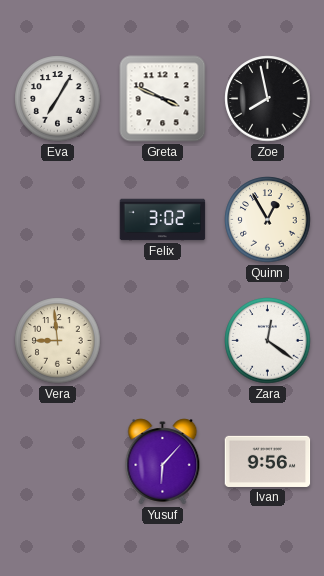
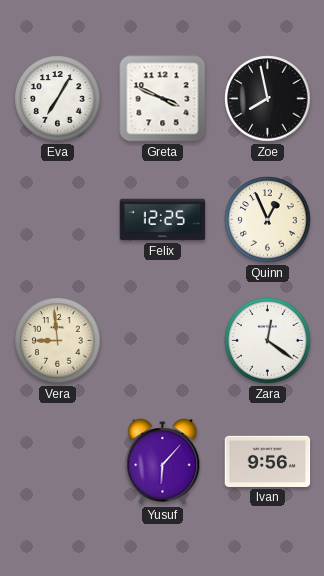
Felix: 3:02 -> 12:25
Quinn: 12:55 -> 12:56
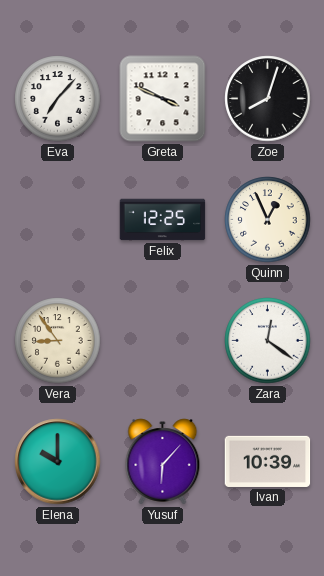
Eva: 7:05 -> 7:07
Zoe: 7:58 -> 8:03
Vera: 8:59 -> 8:54
Elena: none -> 10:00
Ivan: 9:56 -> 10:39
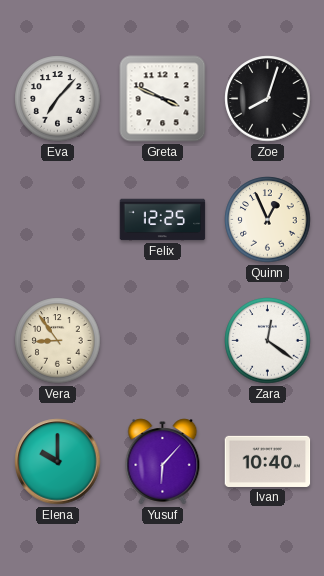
Ivan: 10:39 -> 10:40
